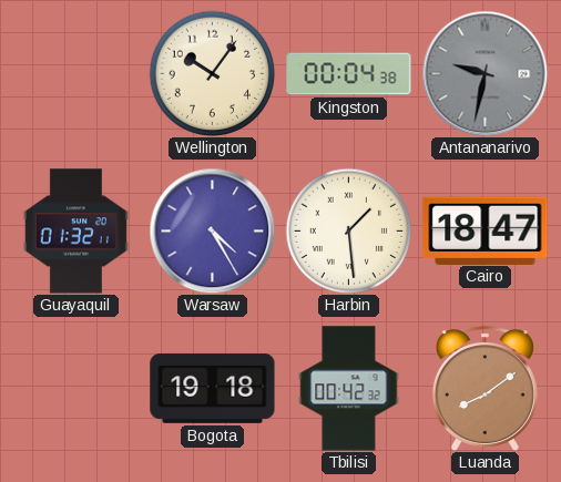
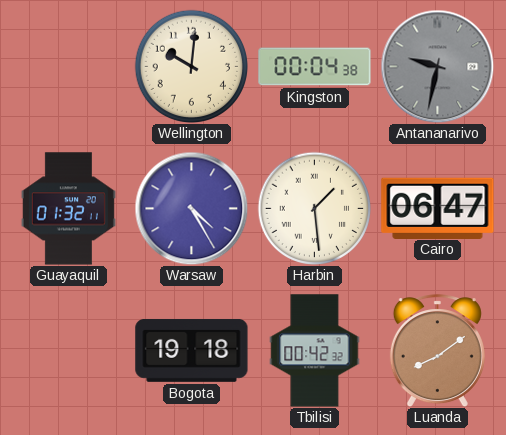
Wellington: 10:06 -> 10:01
Cairo: 18:47 -> 06:47
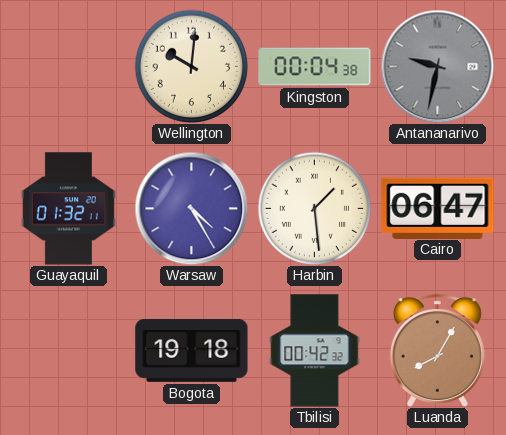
Luanda: 8:09 -> 8:05
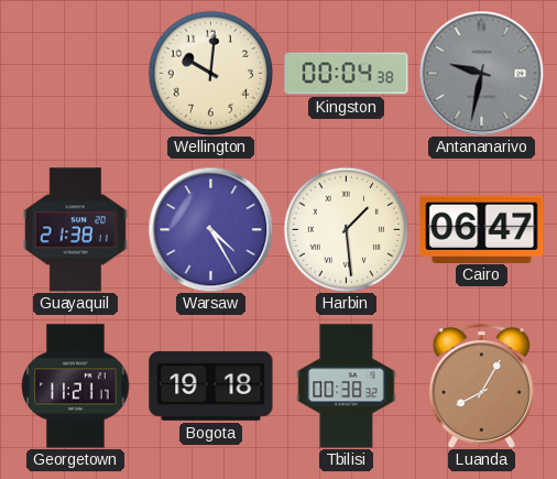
Guayaquil: 01:32 -> 21:38
Georgetown: none -> 11:21
Tbilisi: 00:42 -> 00:38
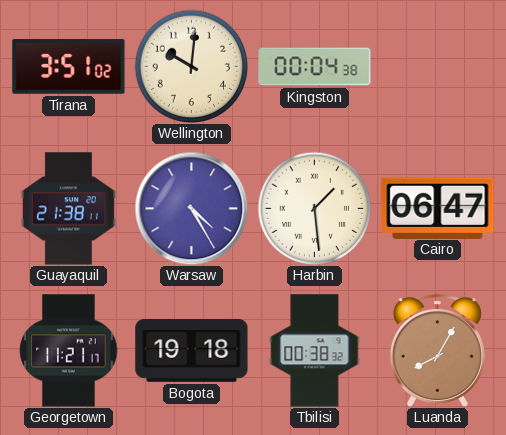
Tirana: none -> 3:51
Antananarivo: 9:32 -> none
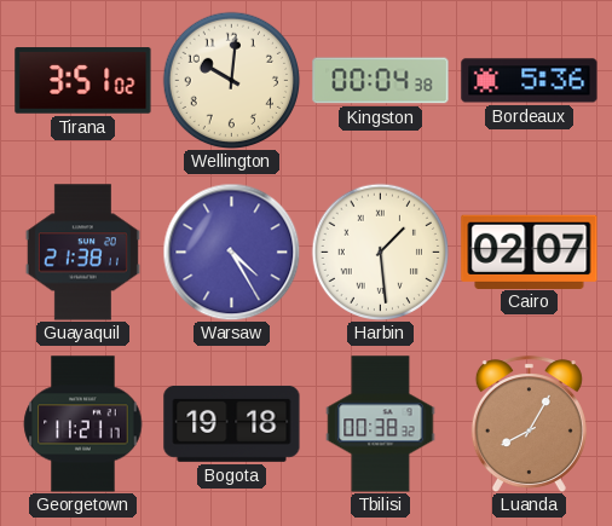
Bordeaux: none -> 5:36
Cairo: 06:47 -> 02:07
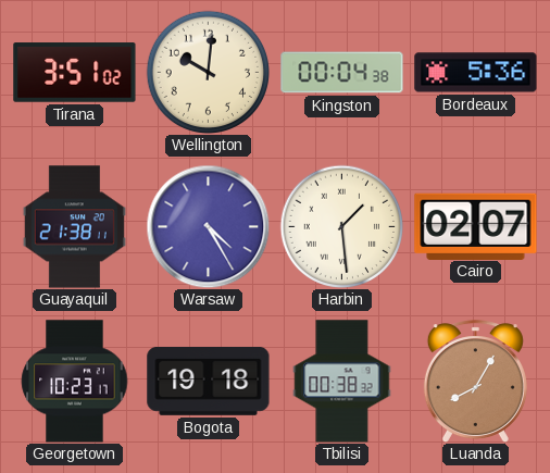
Georgetown: 11:21 -> 10:23
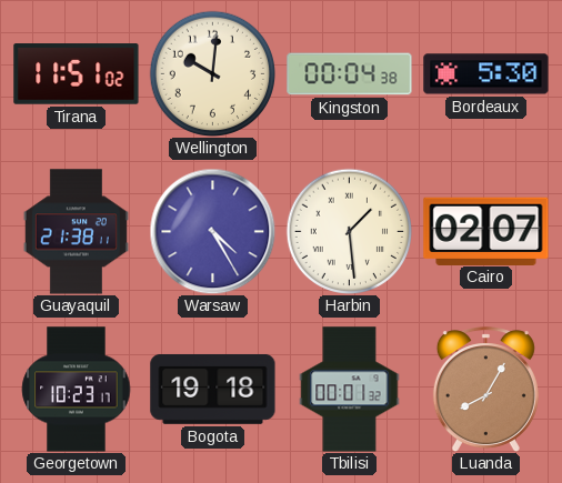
Tirana: 3:51 -> 11:51
Bordeaux: 5:36 -> 5:30
Tbilisi: 00:38 -> 00:01
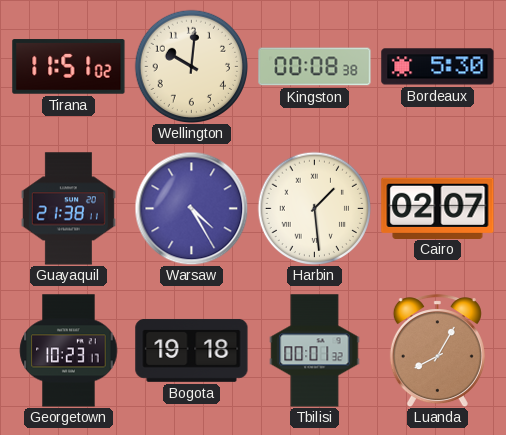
Kingston: 00:04 -> 00:08
